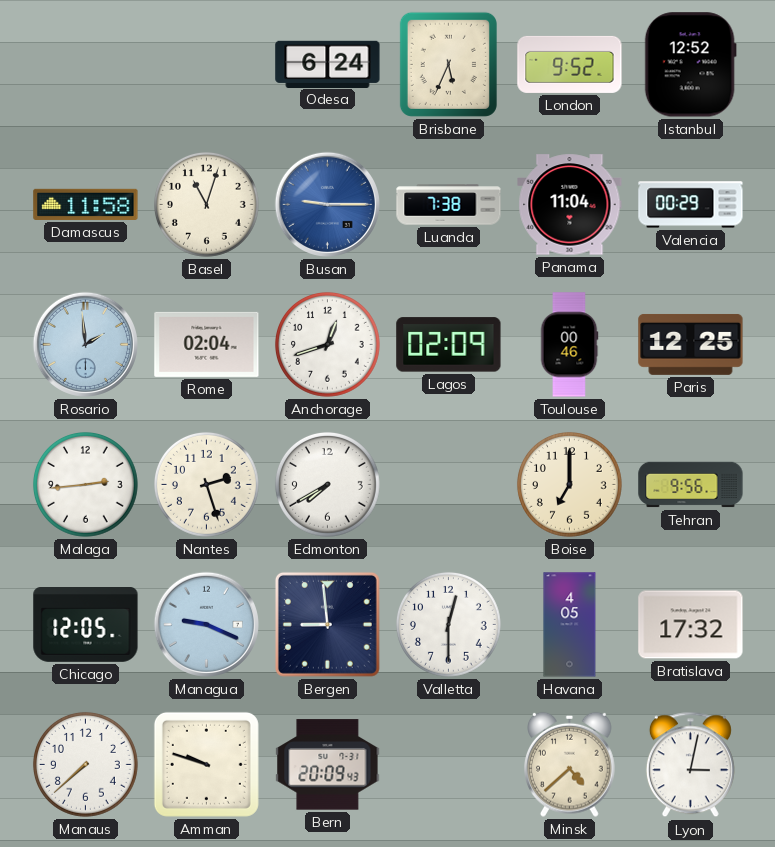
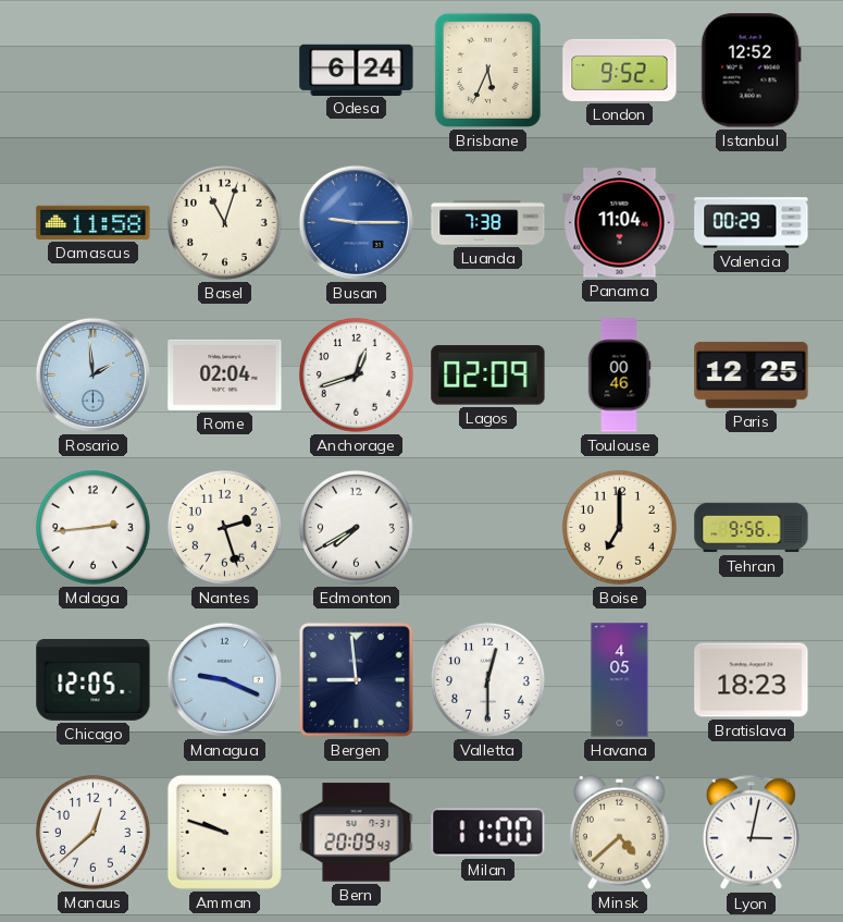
Bratislava: 17:32 -> 18:23
Manaus: 7:38 -> 12:38
Milan: none -> 11:00
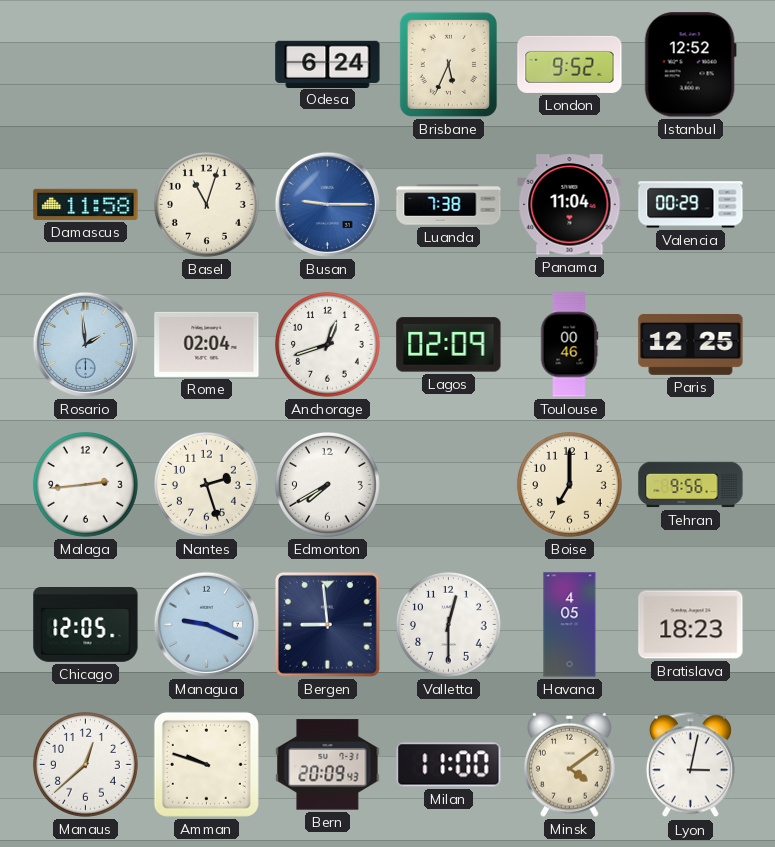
Minsk: 4:38 -> 4:09
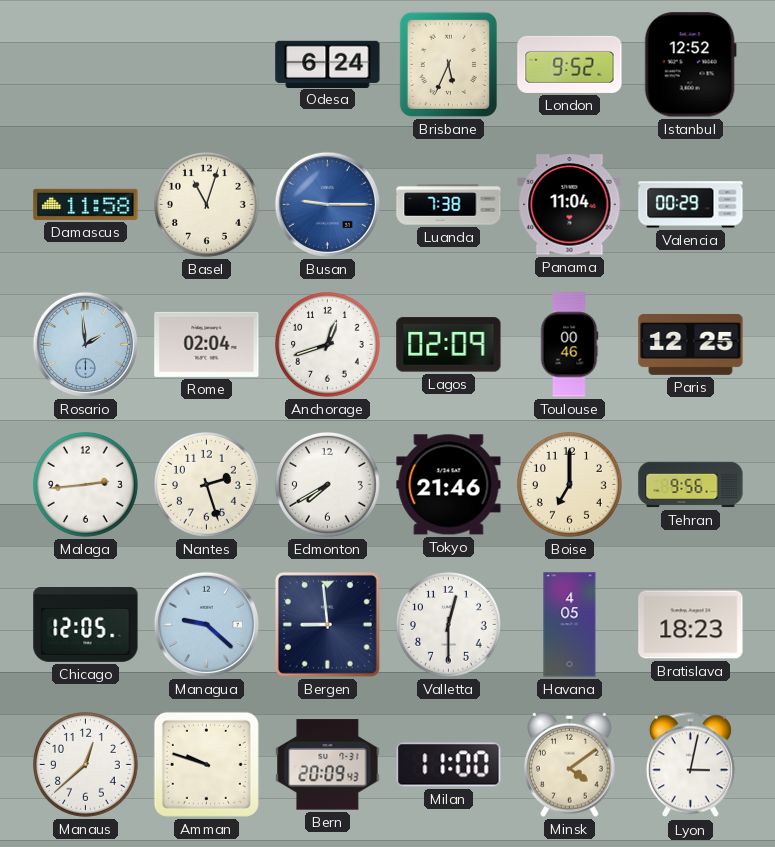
Tokyo: none -> 21:46
Managua: 9:19 -> 9:22
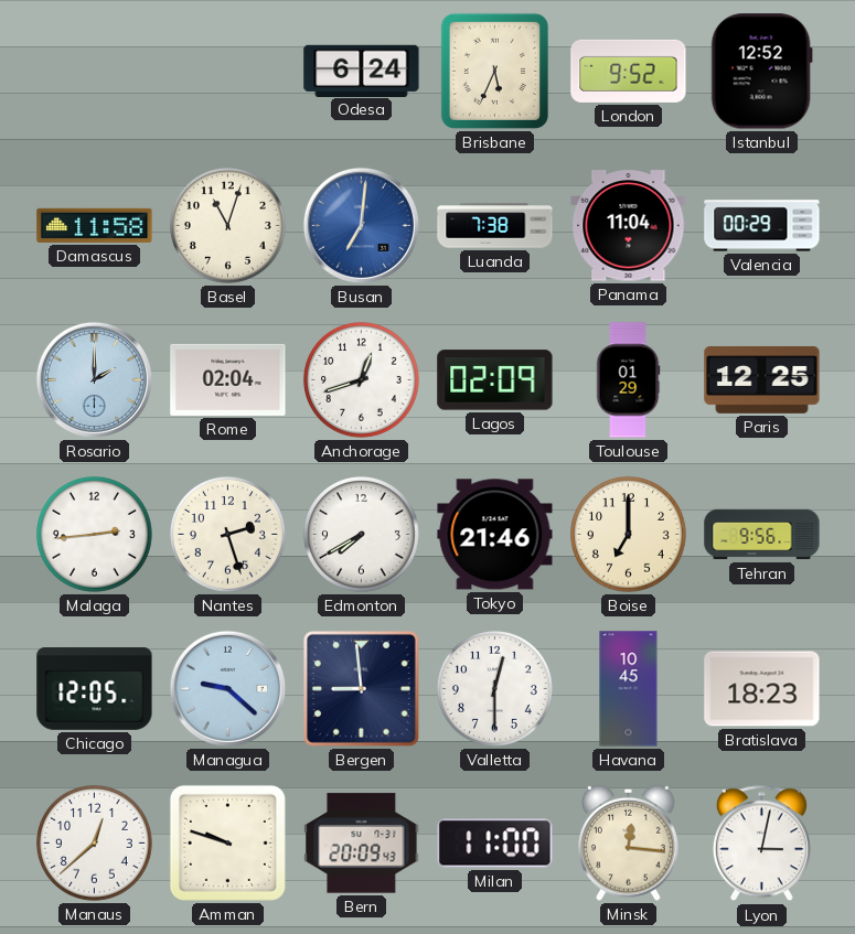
Busan: 9:15 -> 7:01
Rosario: 1:59 -> 2:00
Toulouse: 00:46 -> 01:29
Havana: 4:05 -> 10:45
Minsk: 4:09 -> 12:16
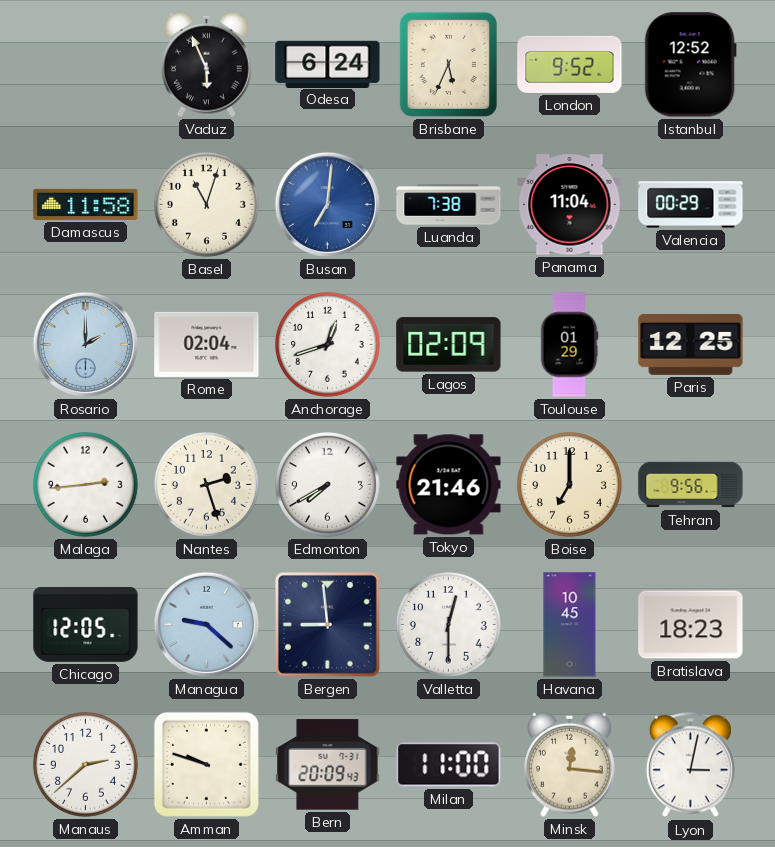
Vaduz: none -> 5:56
Manaus: 12:38 -> 2:38
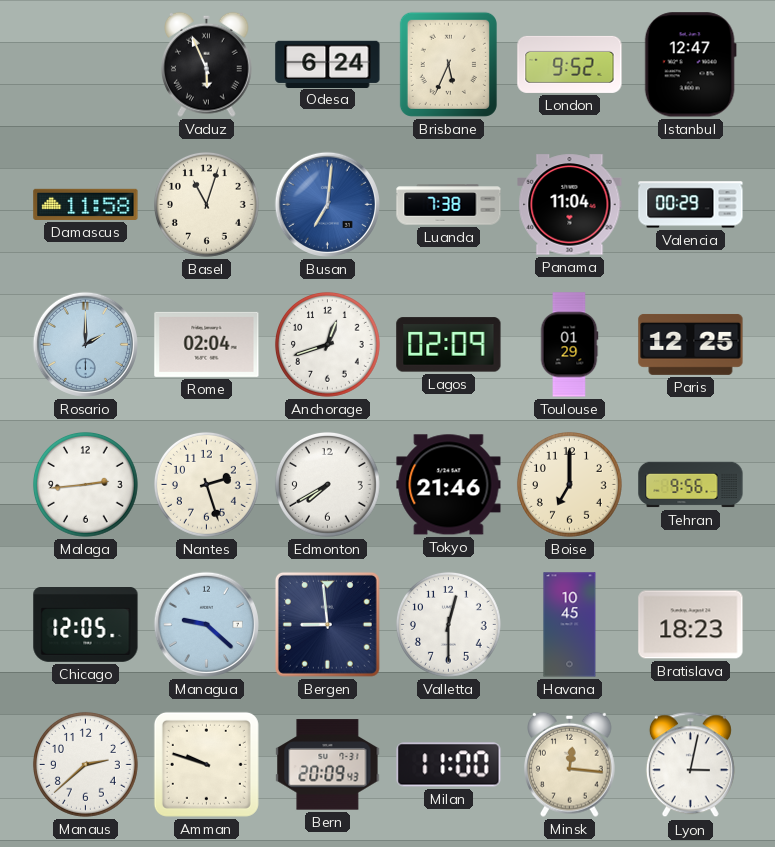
Istanbul: 12:52 -> 12:47
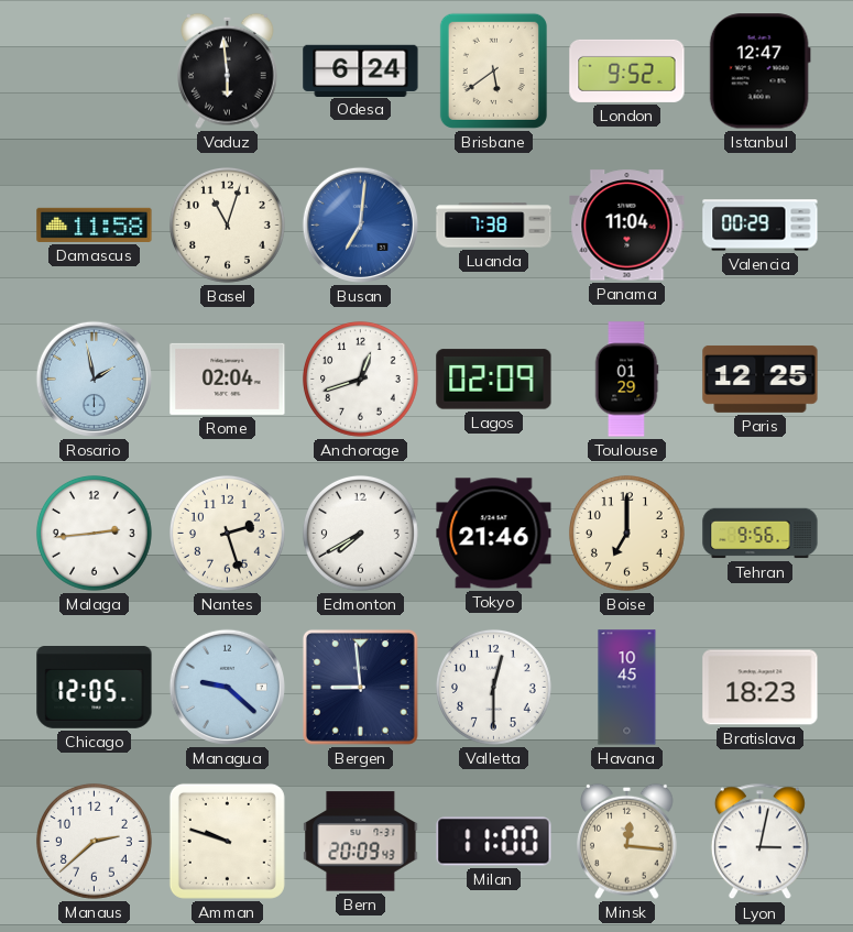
Vaduz: 5:56 -> 5:59
Brisbane: 5:34 -> 5:39
Rosario: 2:00 -> 1:58
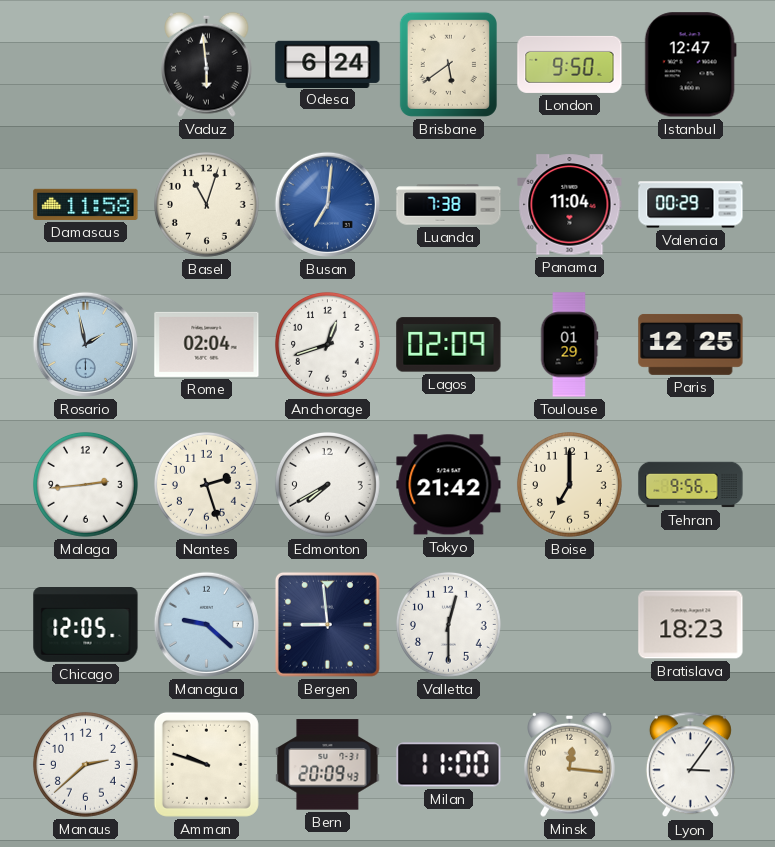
London: 9:52 -> 9:50
Tokyo: 21:46 -> 21:42
Havana: 10:45 -> none
Lyon: 3:02 -> 3:06
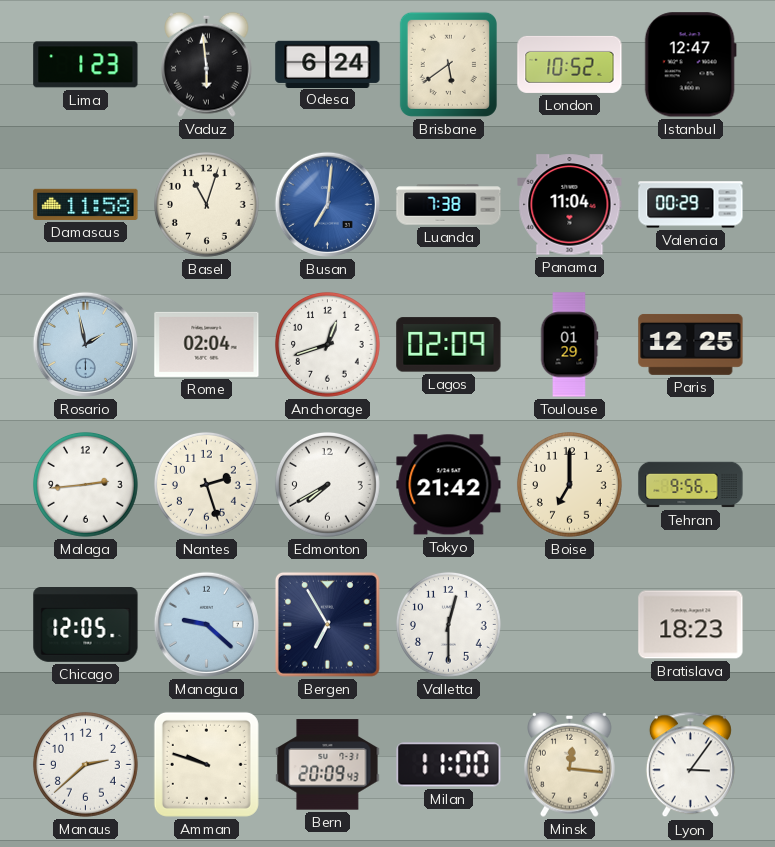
Lima: none -> 1:23
London: 9:50 -> 10:52
Bergen: 8:59 -> 6:55
